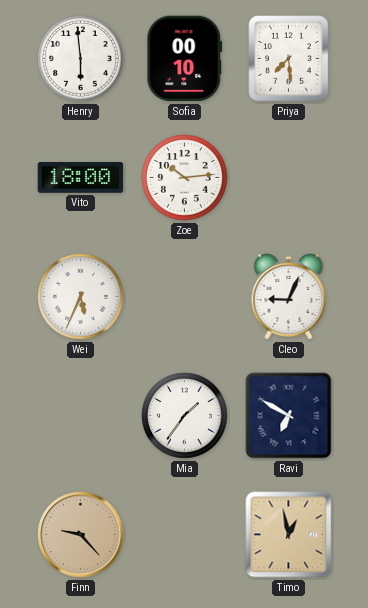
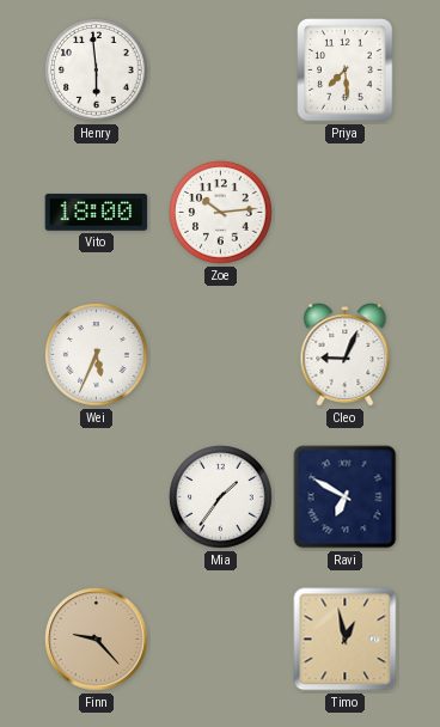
Sofia: 00:10 -> none
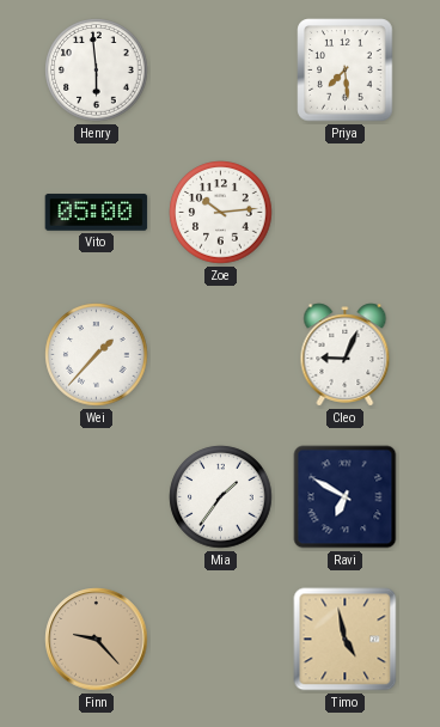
Vito: 18:00 -> 05:00
Wei: 5:34 -> 1:37
Timo: 12:58 -> 4:58
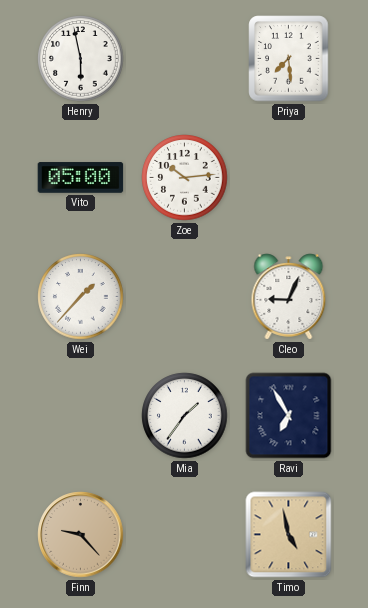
Henry: 5:59 -> 5:58
Ravi: 6:50 -> 6:55
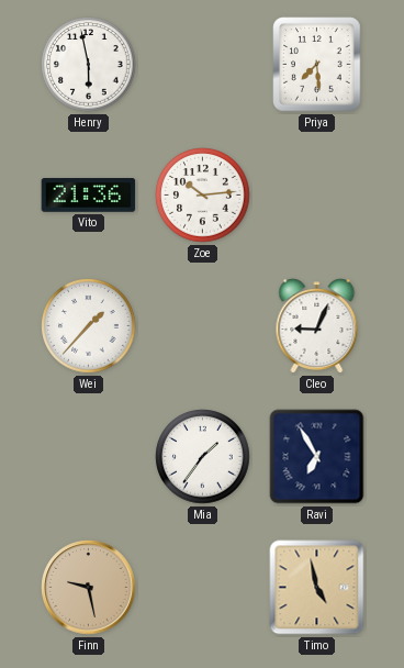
Vito: 05:00 -> 21:36
Finn: 9:23 -> 9:28
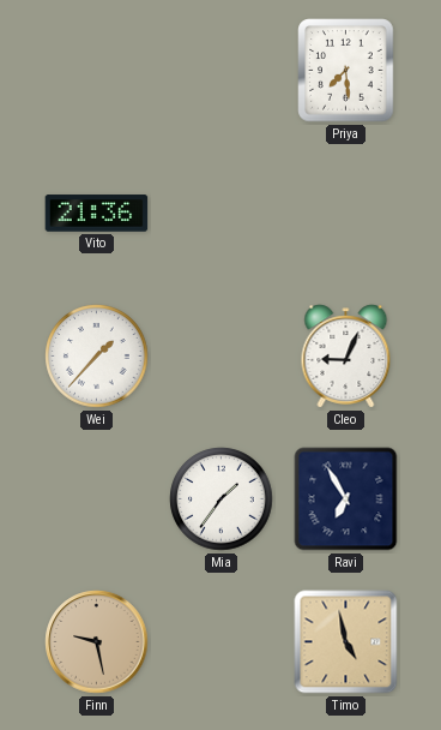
Henry: 5:58 -> none
Zoe: 10:14 -> none
